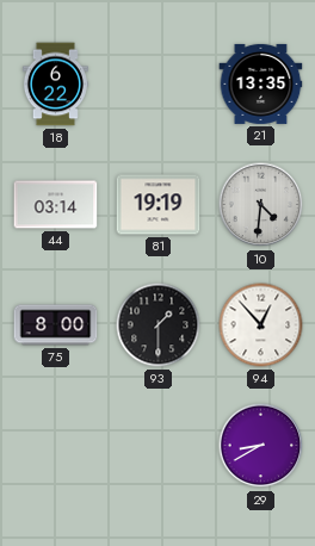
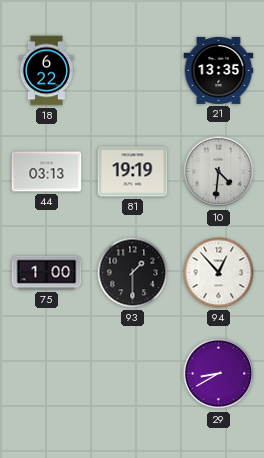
44: 03:14 -> 03:13
75: 8:00 -> 1:00
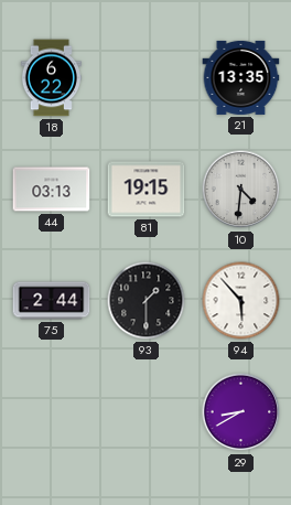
81: 19:19 -> 19:15
75: 1:00 -> 2:44
94: 12:53 -> 5:53
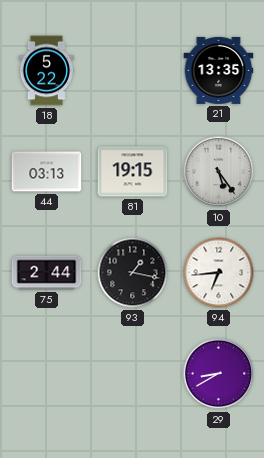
18: 6:22 -> 5:22
10: 4:31 -> 5:24
93: 1:30 -> 1:17
94: 5:53 -> 6:44
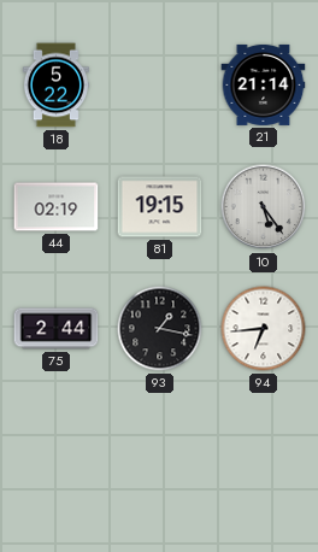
21: 13:35 -> 21:14
44: 03:13 -> 02:19
29: 8:40 -> none
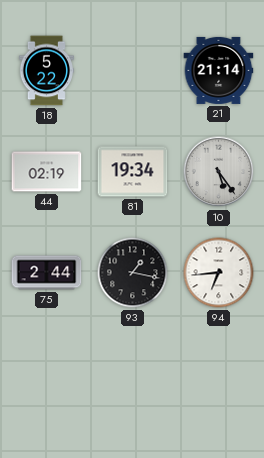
81: 19:15 -> 19:34
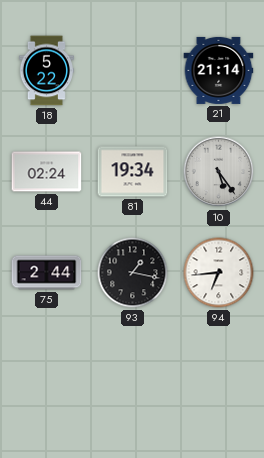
44: 02:19 -> 02:24
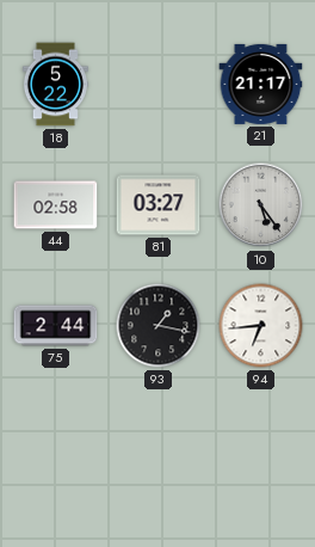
21: 21:14 -> 21:17
44: 02:24 -> 02:58
81: 19:34 -> 03:27
